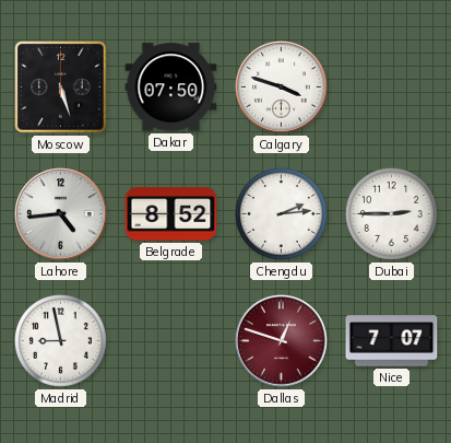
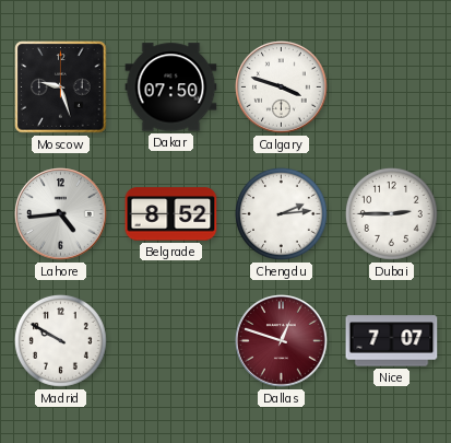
Moscow: 5:27 -> 9:27
Madrid: 8:58 -> 9:50
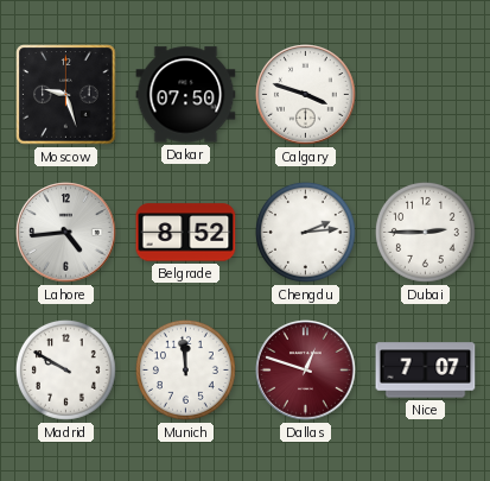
Munich: none -> 11:59
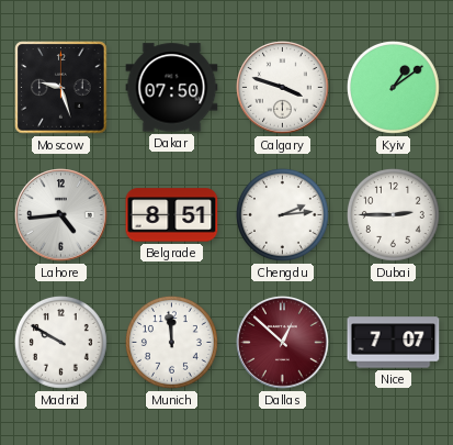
Kyiv: none -> 1:09
Belgrade: 8:52 -> 8:51
Dallas: 12:48 -> 12:52
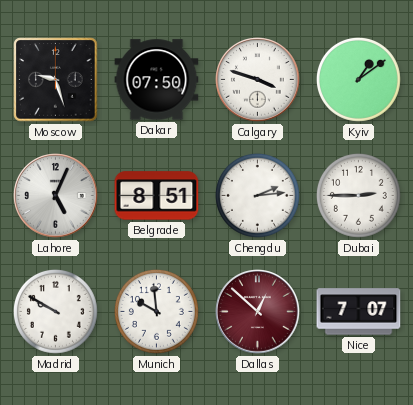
Lahore: 4:44 -> 5:04
Munich: 11:59 -> 9:59
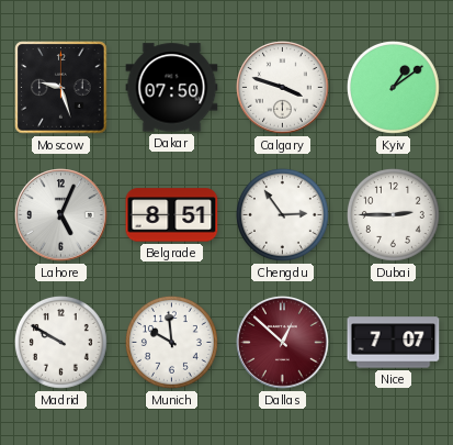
Chengdu: 2:14 -> 2:54
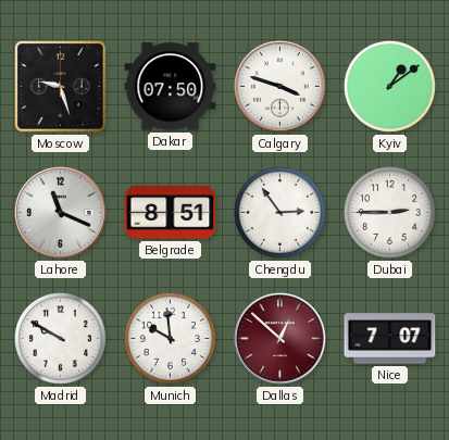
Lahore: 5:04 -> 11:19
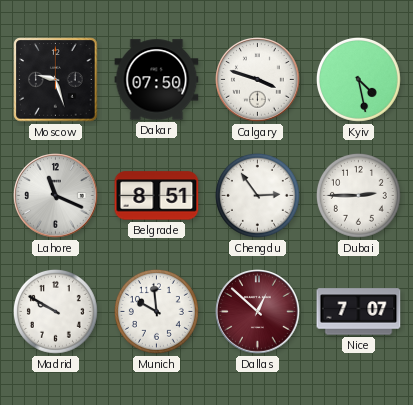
Kyiv: 1:09 -> 4:28
